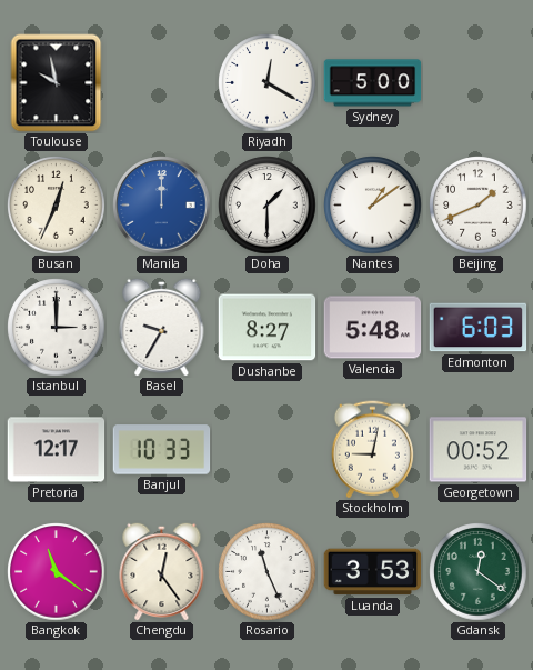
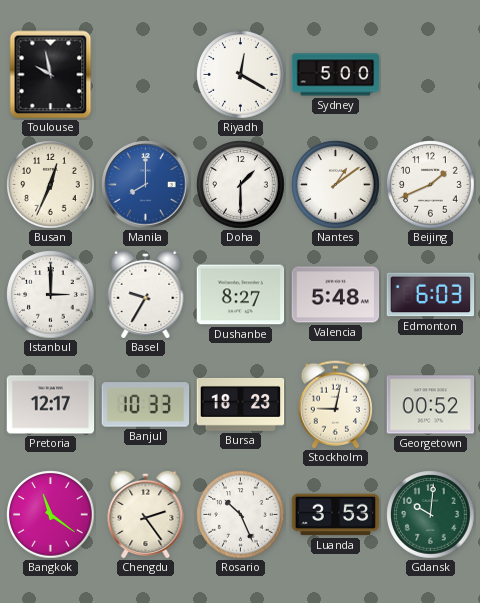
Manila: 12:00 -> 8:00
Bursa: none -> 18:23
Chengdu: 12:24 -> 2:24
Rosario: 11:26 -> 10:26
Gdansk: 12:21 -> 10:01
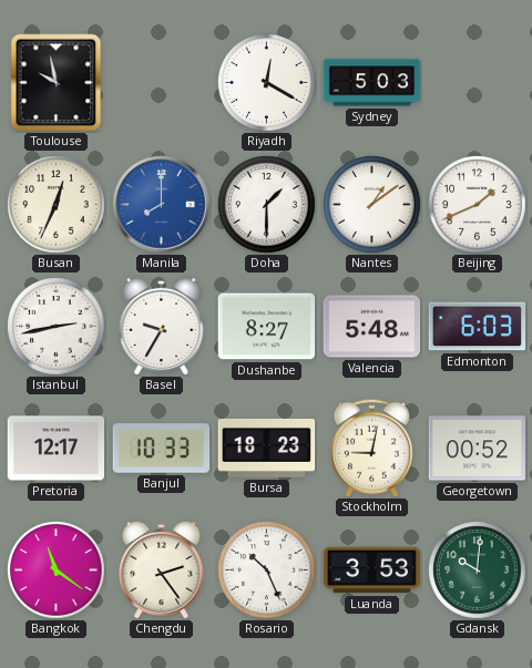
Sydney: 5:00 -> 5:03
Istanbul: 3:00 -> 2:43
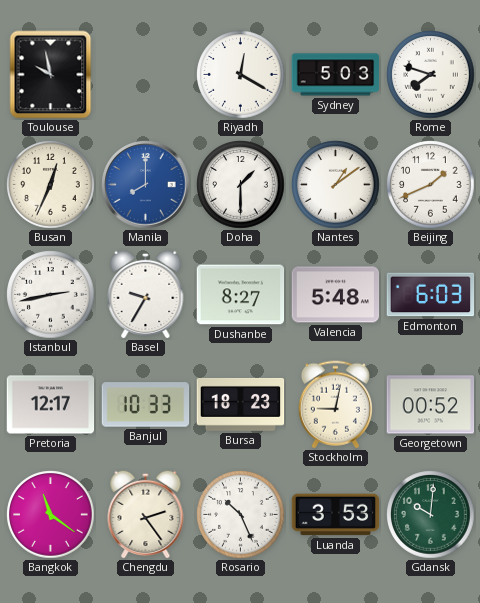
Rome: none -> 7:48
